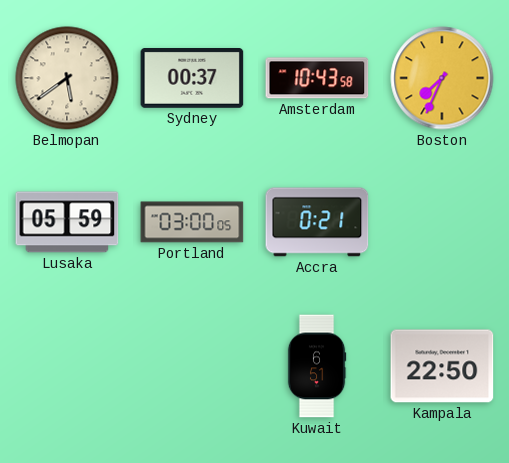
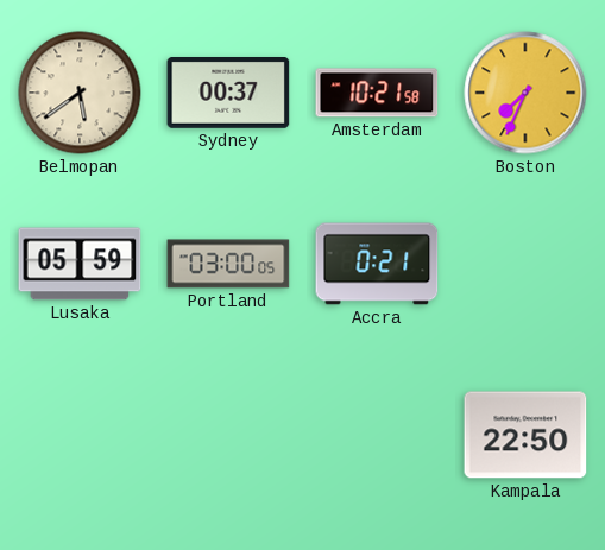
Amsterdam: 10:43 -> 10:21
Kuwait: 6:51 -> none
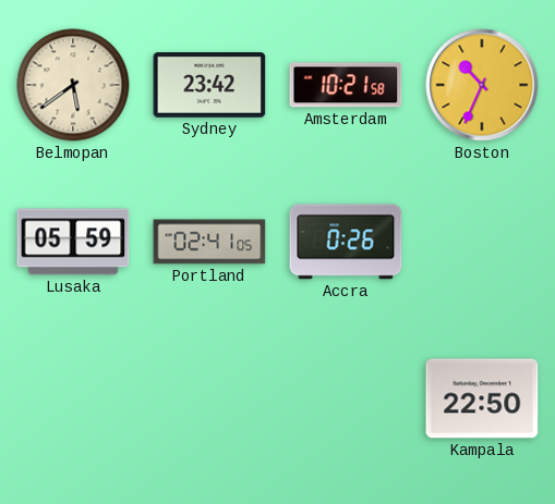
Sydney: 00:37 -> 23:42
Boston: 7:34 -> 10:34
Portland: 03:00 -> 02:41
Accra: 0:21 -> 0:26
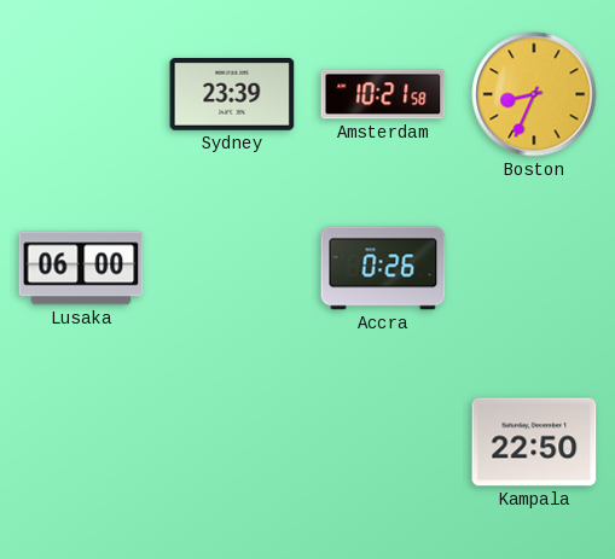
Belmopan: 5:39 -> none
Sydney: 23:42 -> 23:39
Boston: 10:34 -> 8:34
Lusaka: 05:59 -> 06:00
Portland: 02:41 -> none
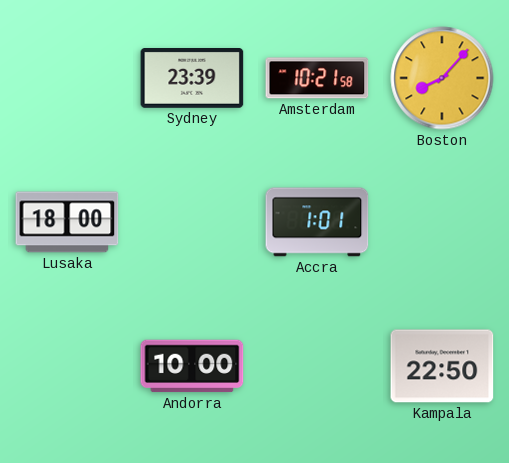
Boston: 8:34 -> 8:07
Lusaka: 06:00 -> 18:00
Accra: 0:26 -> 1:01
Andorra: none -> 10:00
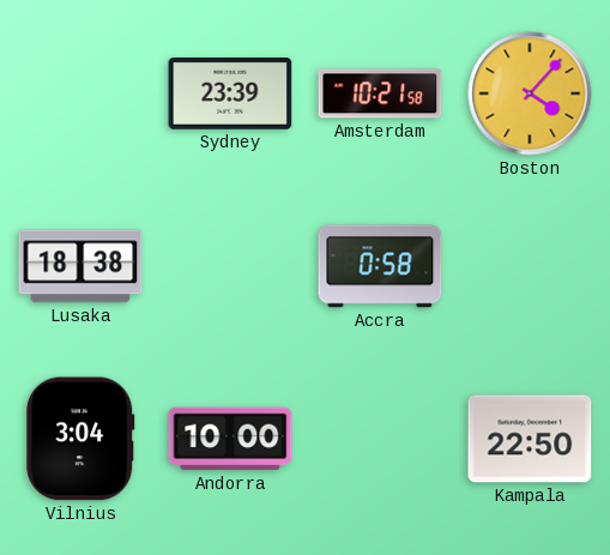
Boston: 8:07 -> 4:07
Lusaka: 18:00 -> 18:38
Accra: 1:01 -> 0:58
Vilnius: none -> 3:04
